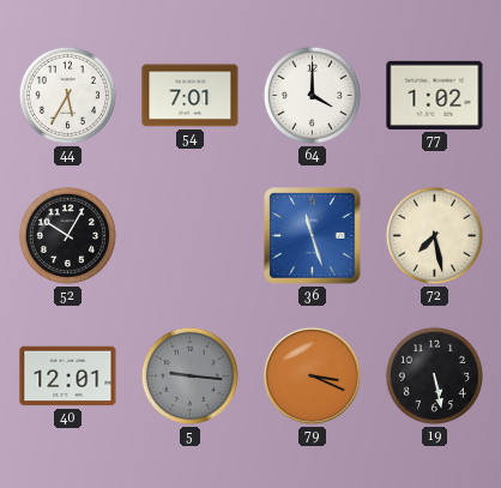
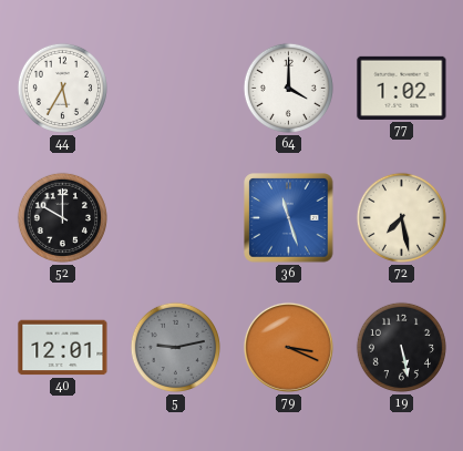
54: 7:01 -> none
52: 10:05 -> 10:00
5: 9:16 -> 9:13
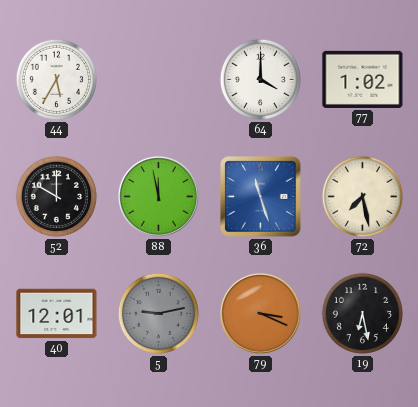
88: none -> 11:58
19: 5:28 -> 6:28
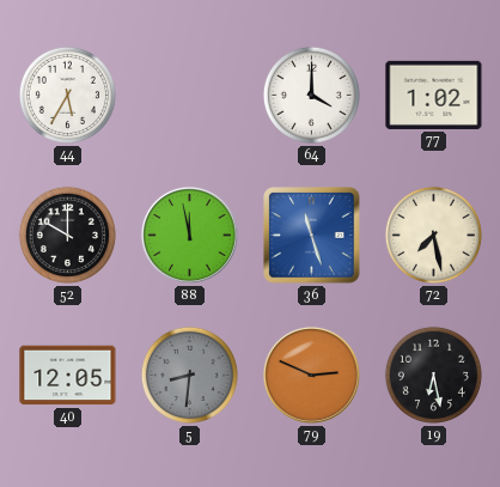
40: 12:01 -> 12:05
5: 9:13 -> 8:31
79: 3:19 -> 2:49
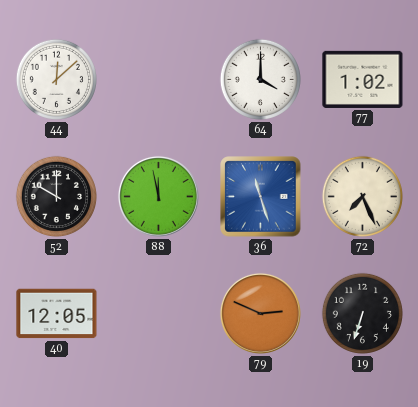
44: 5:35 -> 12:08
72: 7:28 -> 7:26
5: 8:31 -> none
19: 6:28 -> 6:33
